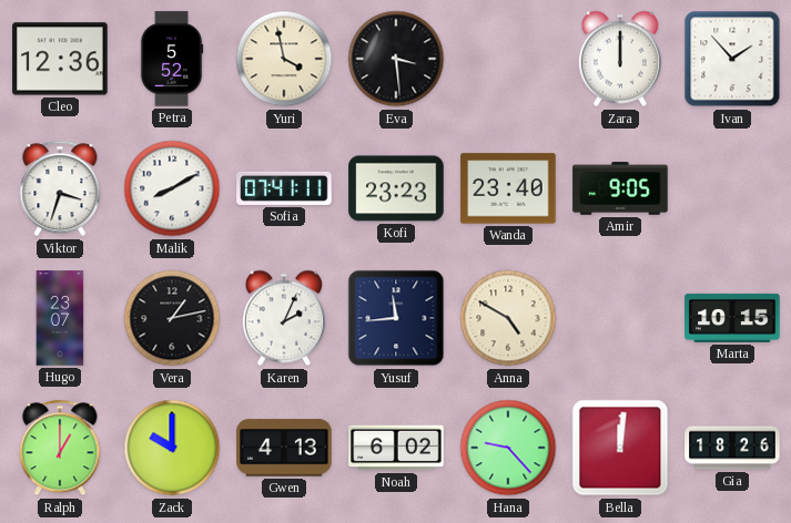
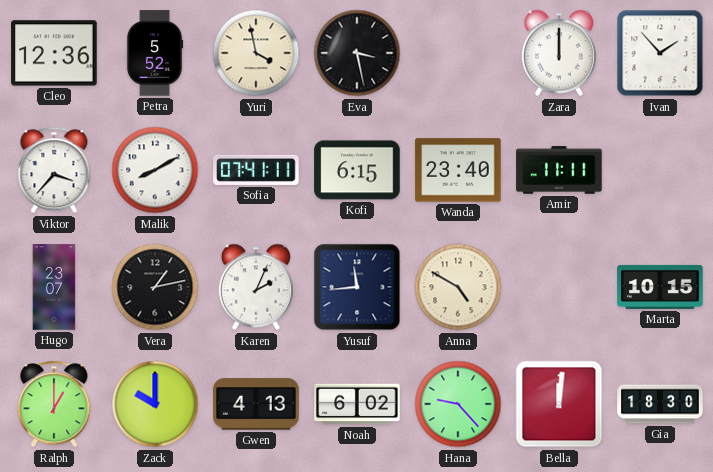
Eva: 3:29 -> 3:28
Viktor: 3:33 -> 3:37
Kofi: 23:23 -> 6:15
Amir: 9:05 -> 11:11
Gia: 18:26 -> 18:30
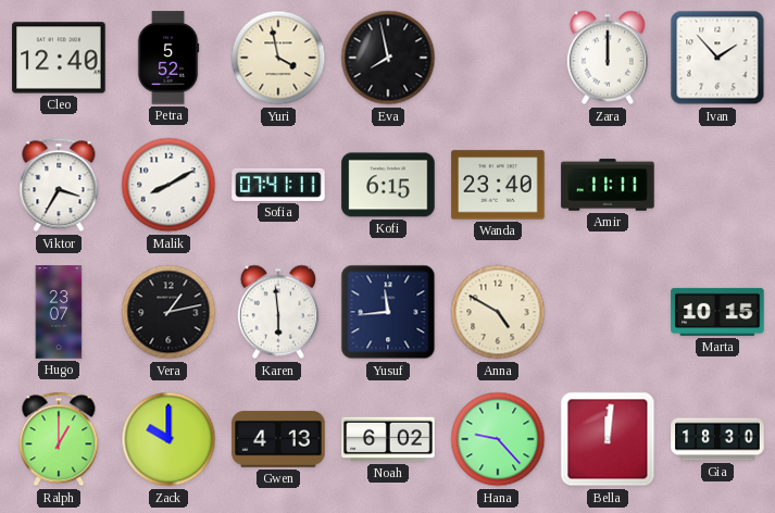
Cleo: 12:36 -> 12:40
Eva: 3:28 -> 7:58
Viktor: 3:37 -> 3:35
Karen: 2:04 -> 5:59
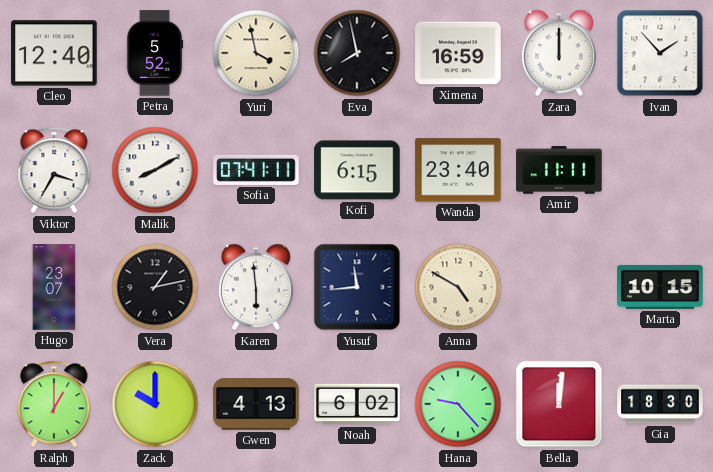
Ximena: none -> 16:59
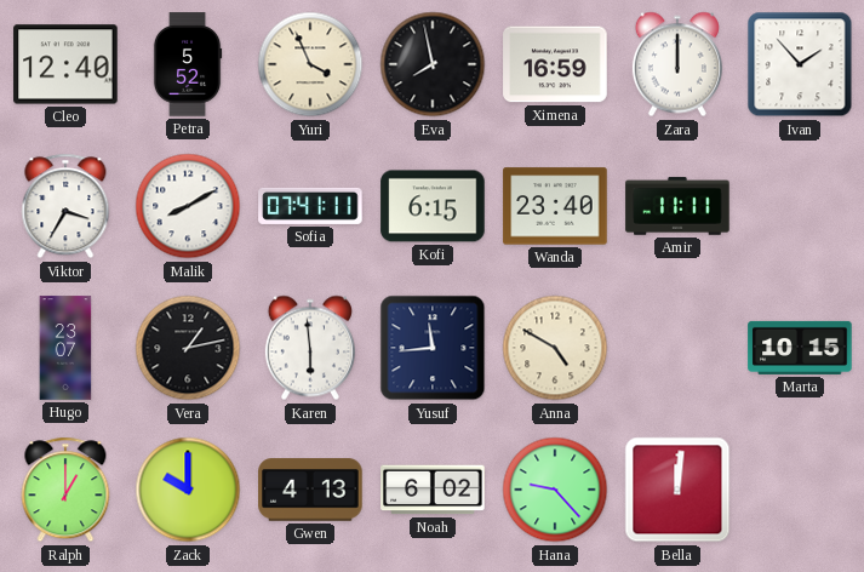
Yuri: 3:58 -> 3:56
Gia: 18:30 -> none
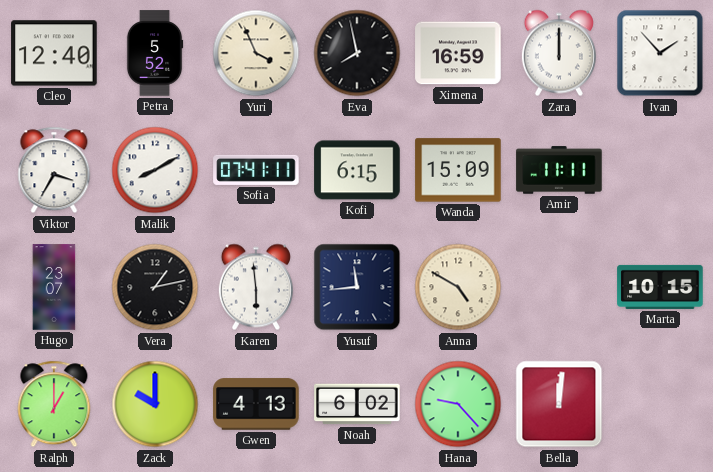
Wanda: 23:40 -> 15:09
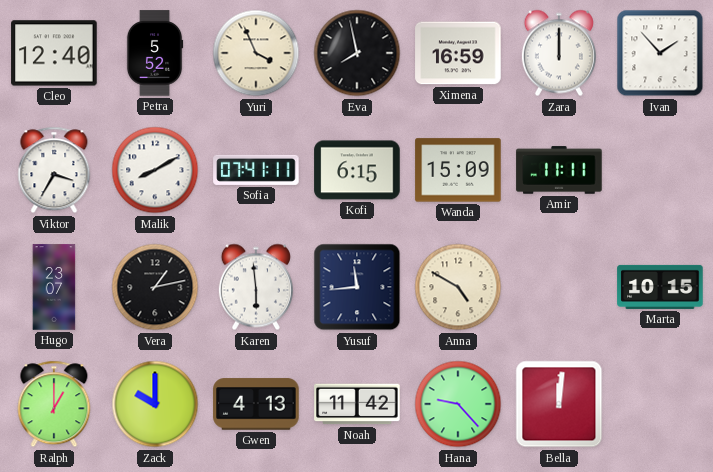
Noah: 6:02 -> 11:42
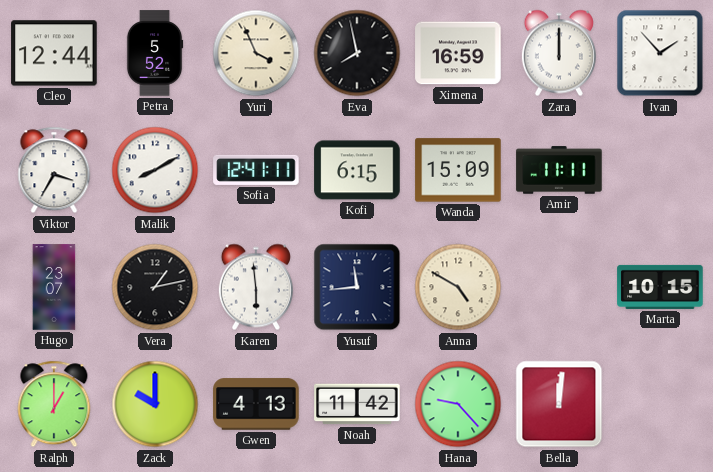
Cleo: 12:40 -> 12:44
Sofia: 07:41 -> 12:41
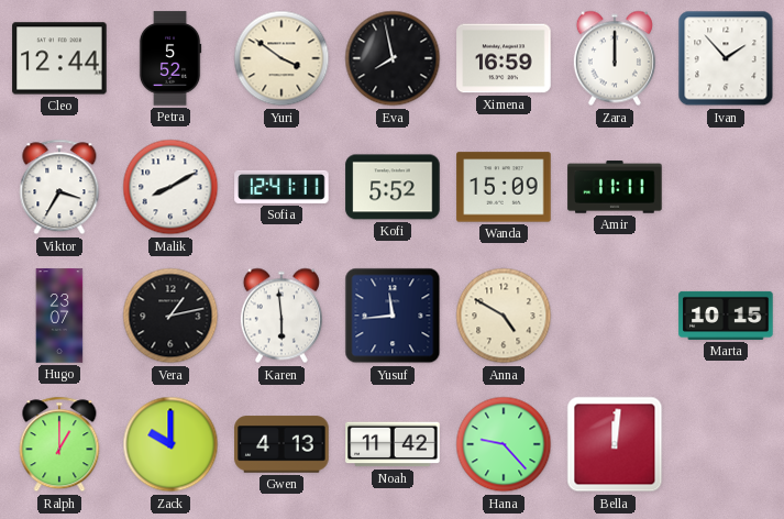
Yuri: 3:56 -> 3:51
Kofi: 6:15 -> 5:52
